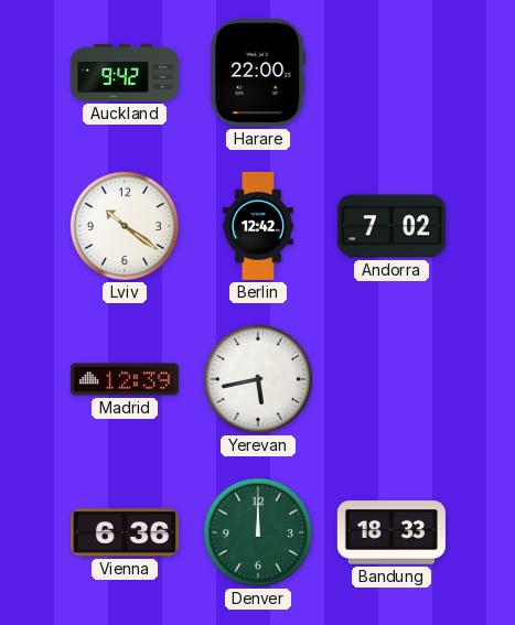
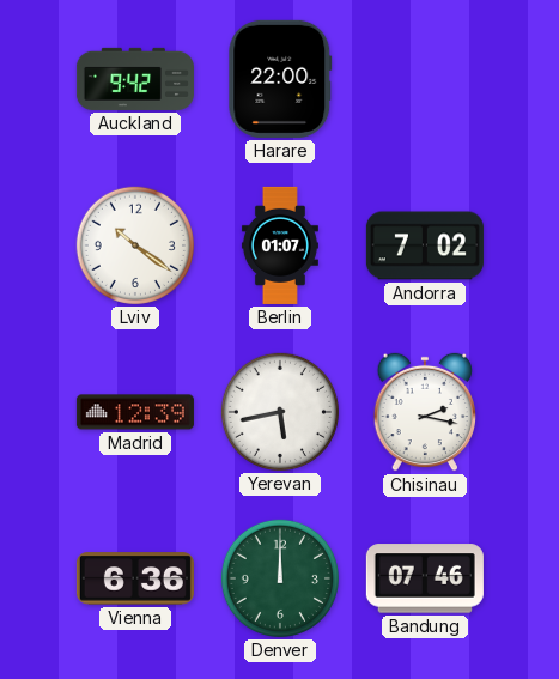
Berlin: 12:42 -> 01:07
Chisinau: none -> 2:17
Bandung: 18:33 -> 07:46
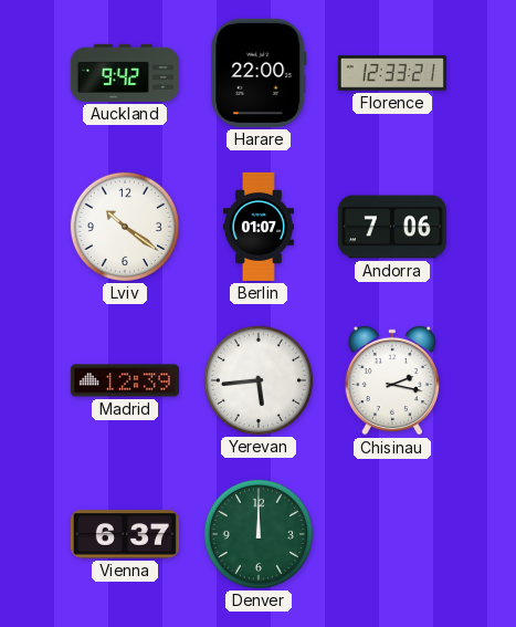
Florence: none -> 12:33
Andorra: 7:02 -> 7:06
Yerevan: 5:43 -> 5:44
Vienna: 6:36 -> 6:37
Bandung: 07:46 -> none
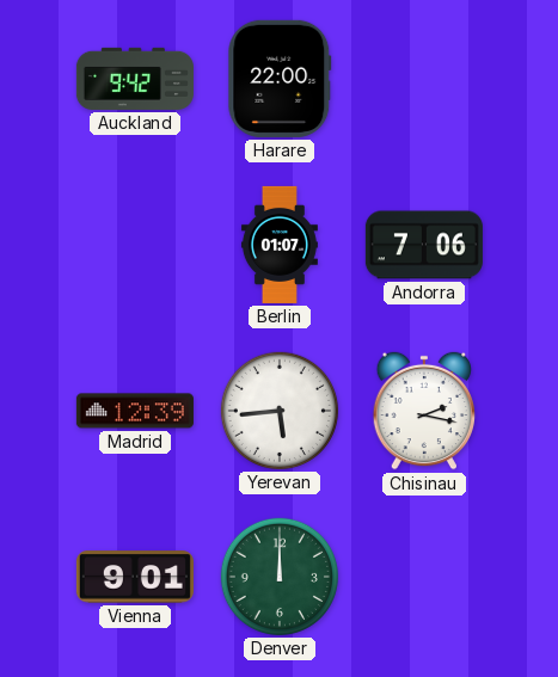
Florence: 12:33 -> none
Lviv: 10:21 -> none
Vienna: 6:37 -> 9:01
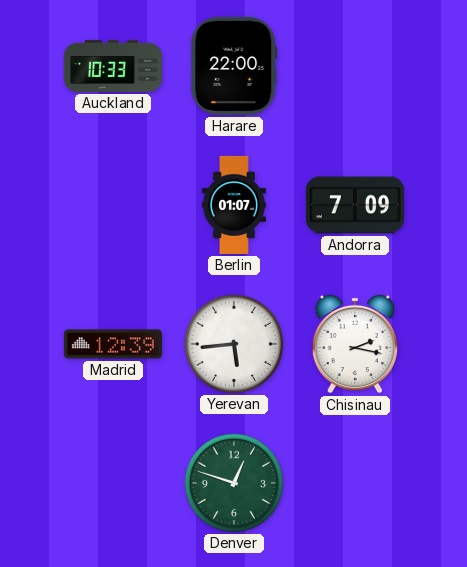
Auckland: 9:42 -> 10:33
Andorra: 7:06 -> 7:09
Vienna: 9:01 -> none
Denver: 12:00 -> 12:48
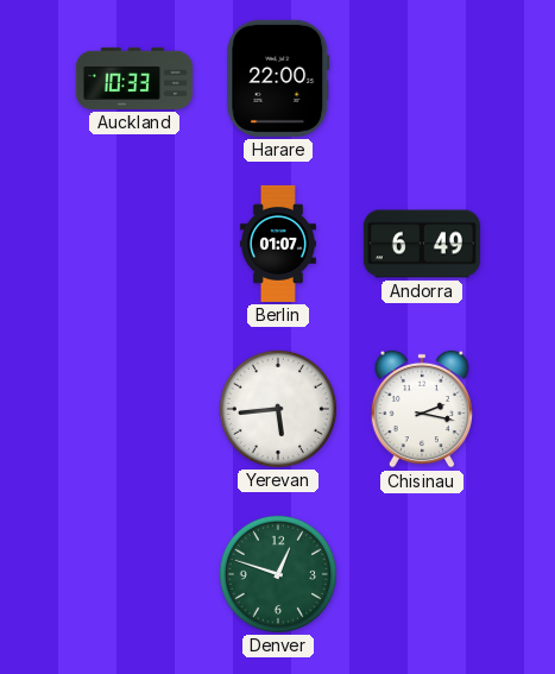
Andorra: 7:09 -> 6:49
Madrid: 12:39 -> none
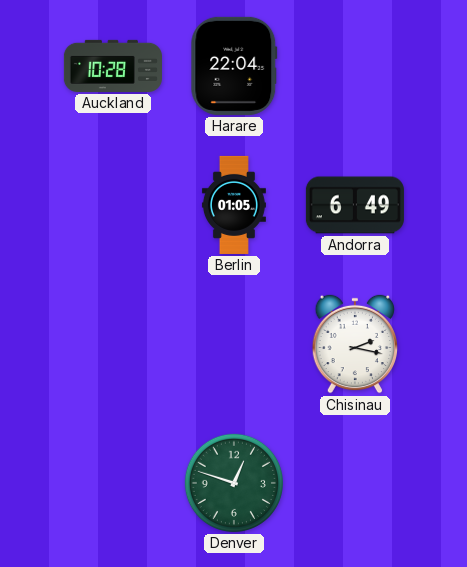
Auckland: 10:33 -> 10:28
Harare: 22:00 -> 22:04
Berlin: 01:07 -> 01:05
Yerevan: 5:44 -> none
